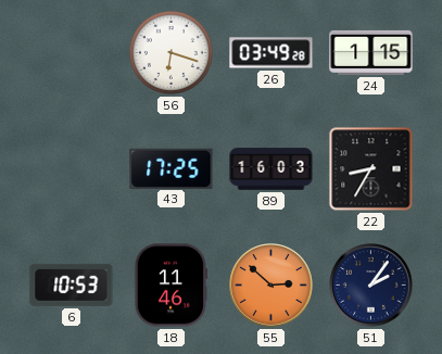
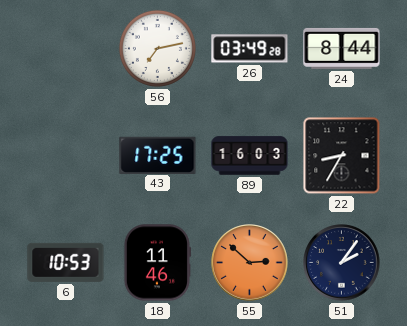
56: 6:18 -> 7:13
24: 1:15 -> 8:44
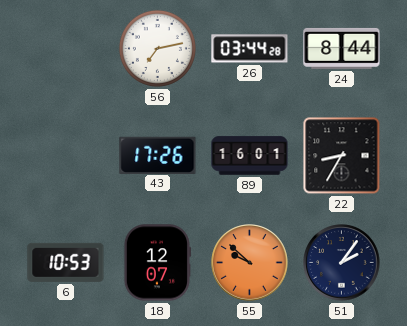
26: 03:49 -> 03:44
43: 17:25 -> 17:26
89: 16:03 -> 16:01
18: 11:46 -> 12:07
55: 2:52 -> 9:52
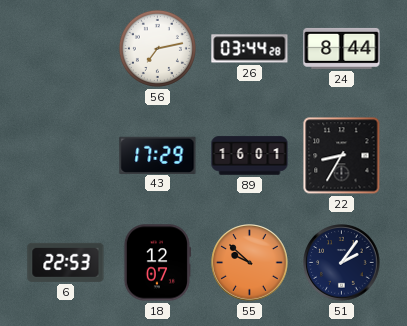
43: 17:26 -> 17:29
6: 10:53 -> 22:53
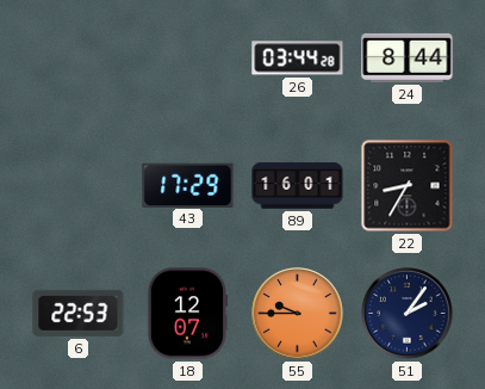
56: 7:13 -> none
55: 9:52 -> 9:45
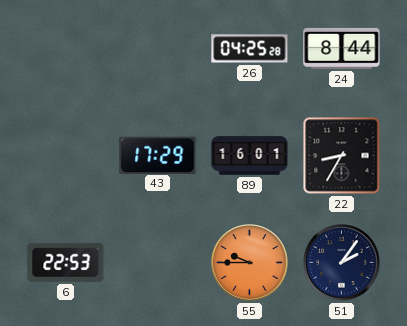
26: 03:44 -> 04:25
18: 12:07 -> none
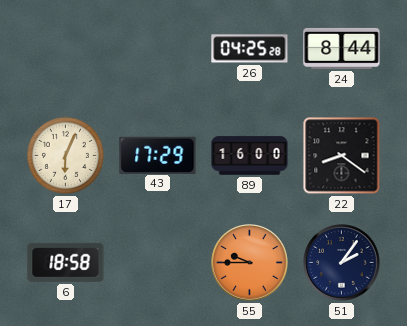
17: none -> 6:04
89: 16:01 -> 16:00
22: 8:35 -> 8:21
6: 22:53 -> 18:58
